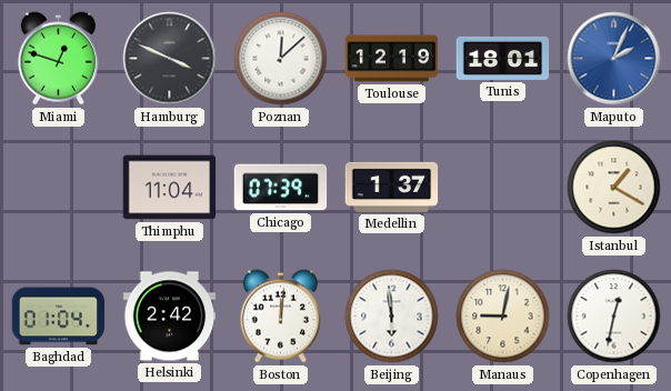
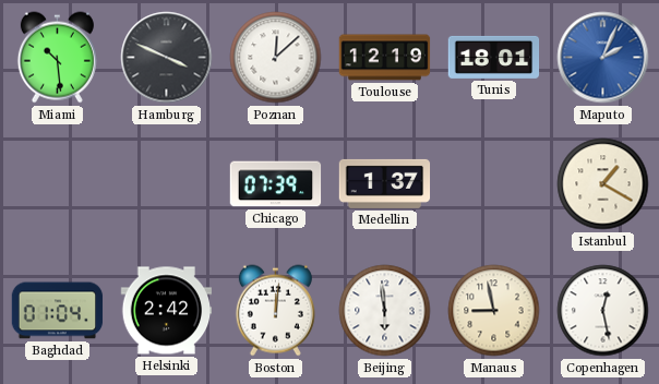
Miami: 12:48 -> 10:29
Thimphu: 11:04 -> none
Manaus: 9:02 -> 8:58
Copenhagen: 12:32 -> 12:28
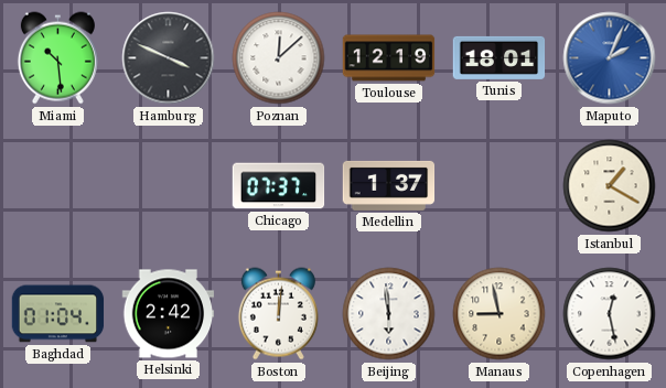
Chicago: 07:39 -> 07:37
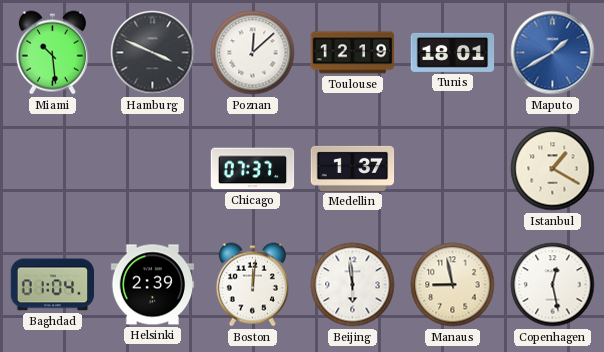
Maputo: 2:04 -> 1:40
Helsinki: 2:42 -> 2:39
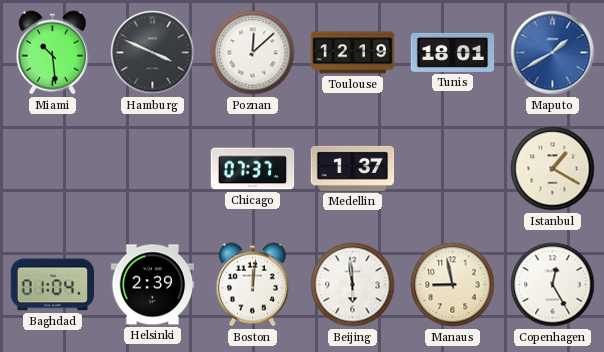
Copenhagen: 12:28 -> 12:25
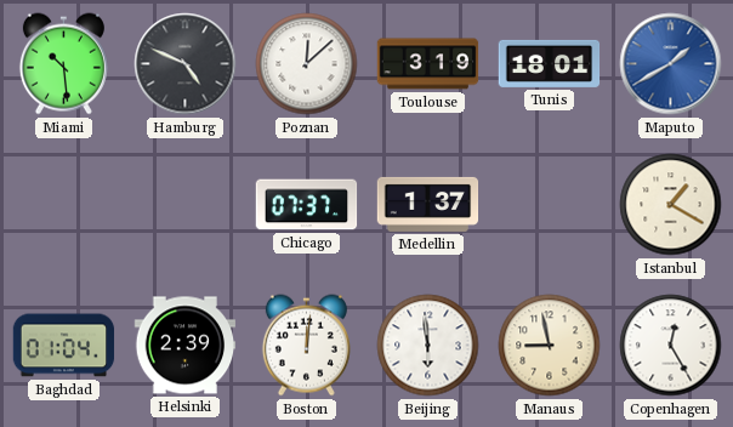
Hamburg: 3:49 -> 4:49
Toulouse: 12:19 -> 3:19
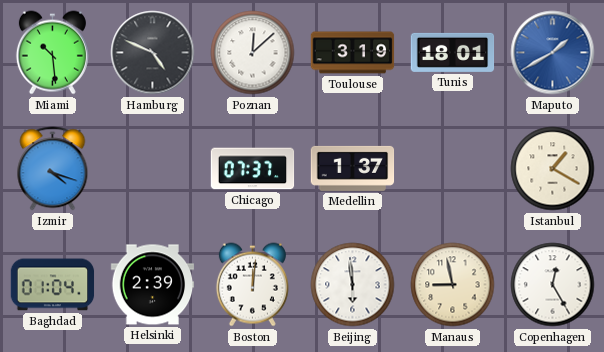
Izmir: none -> 4:18
